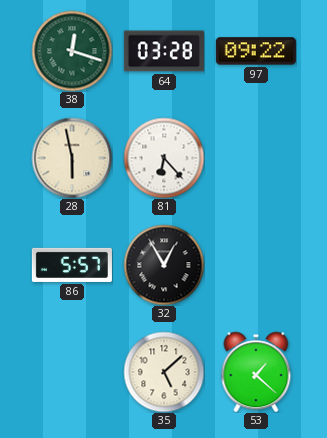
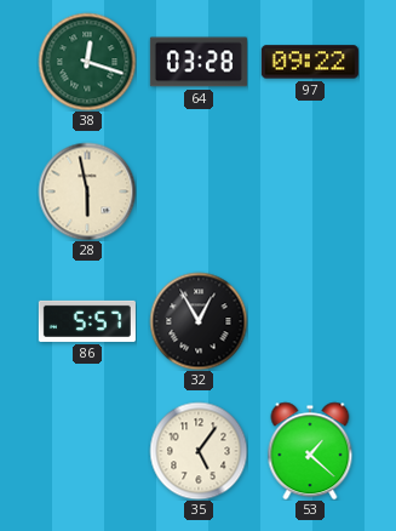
81: 6:23 -> none
35: 5:08 -> 5:06
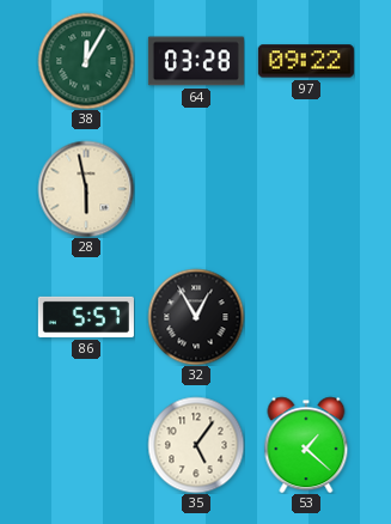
38: 12:18 -> 12:05
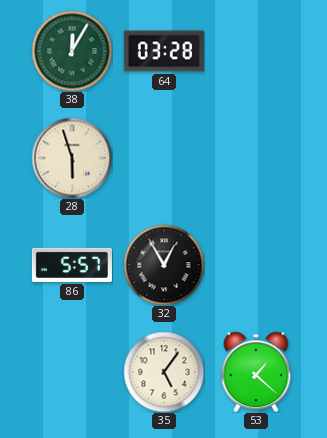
97: 09:22 -> none
28: 5:58 -> 5:57
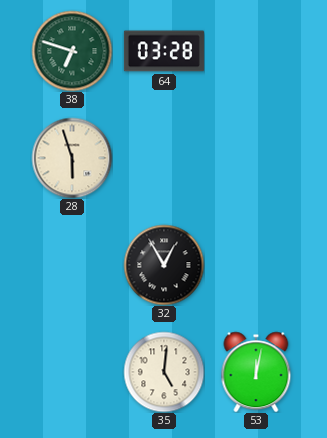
38: 12:05 -> 6:48
86: 5:57 -> none
35: 5:06 -> 5:01
53: 1:22 -> 12:02
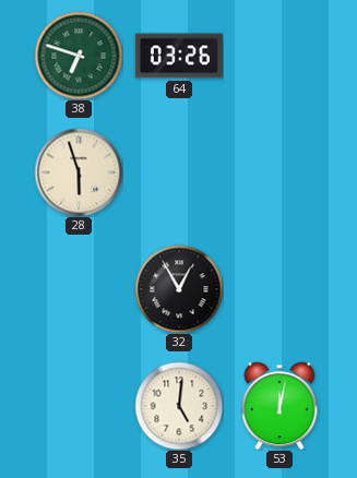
64: 03:28 -> 03:26
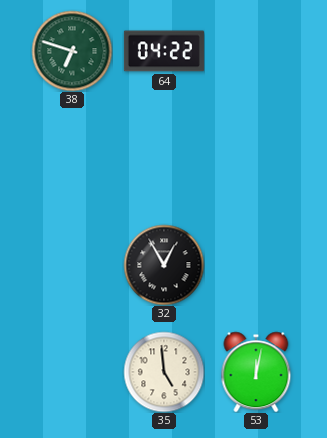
64: 03:26 -> 04:22
28: 5:57 -> none
35: 5:01 -> 4:59
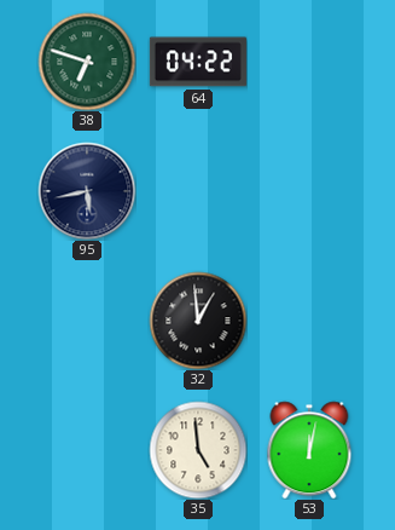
95: none -> 5:43
32: 12:55 -> 12:59
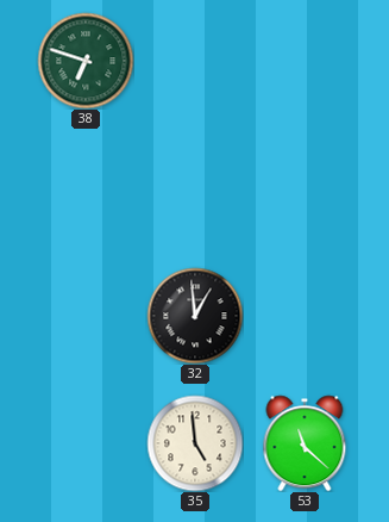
64: 04:22 -> none
95: 5:43 -> none
53: 12:02 -> 11:22
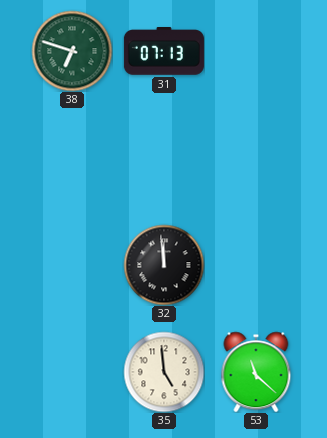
31: none -> 07:13
32: 12:59 -> 11:59
